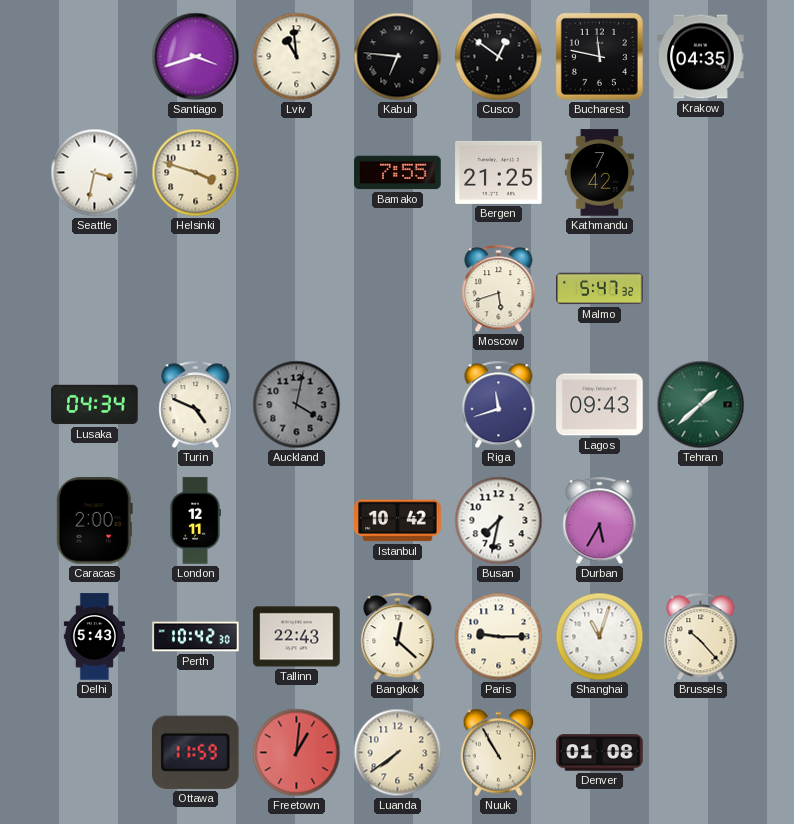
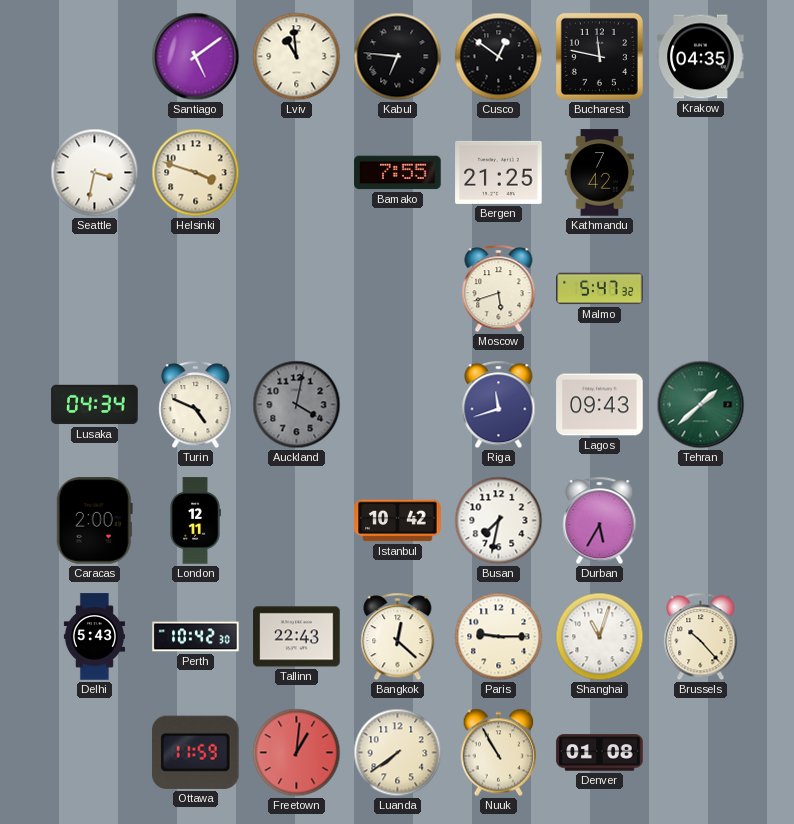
Santiago: 3:42 -> 5:09
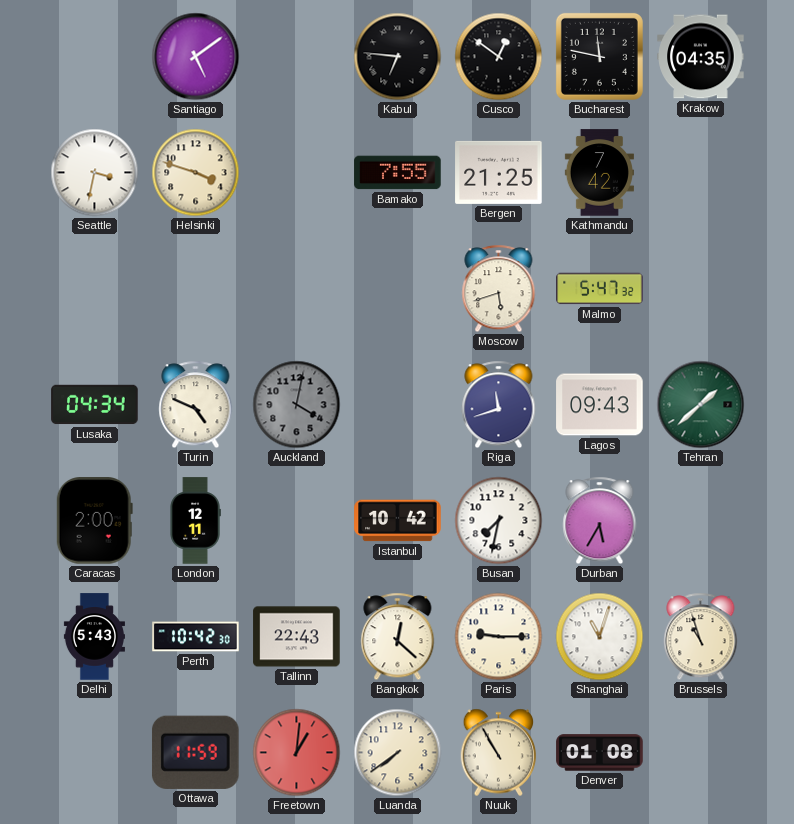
Lviv: 10:59 -> none
Brussels: 10:23 -> 10:57
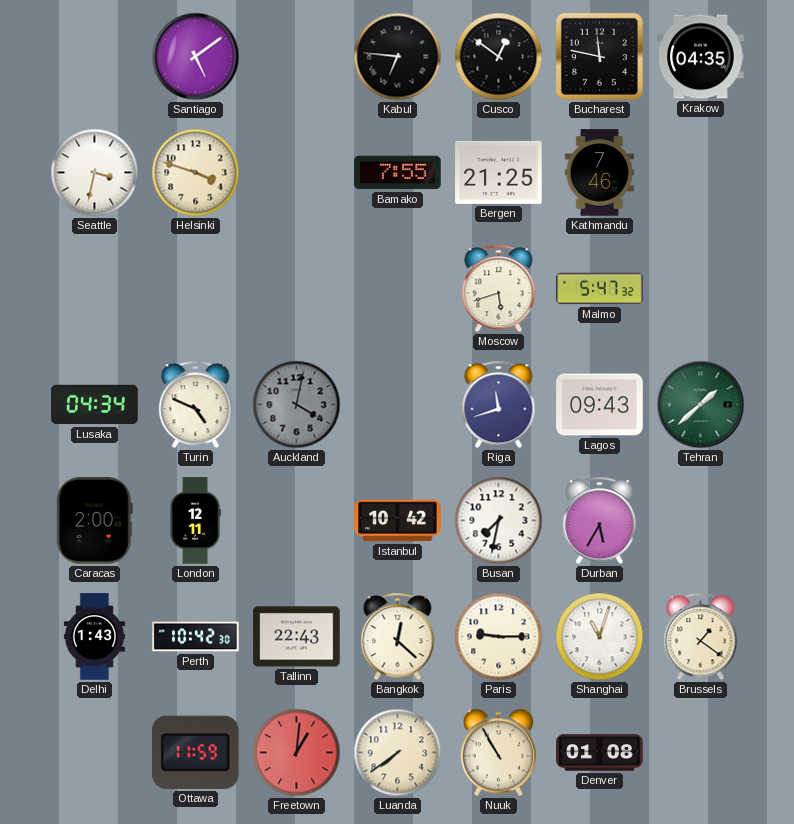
Kathmandu: 7:42 -> 7:46
Delhi: 5:43 -> 1:43
Brussels: 10:57 -> 1:21
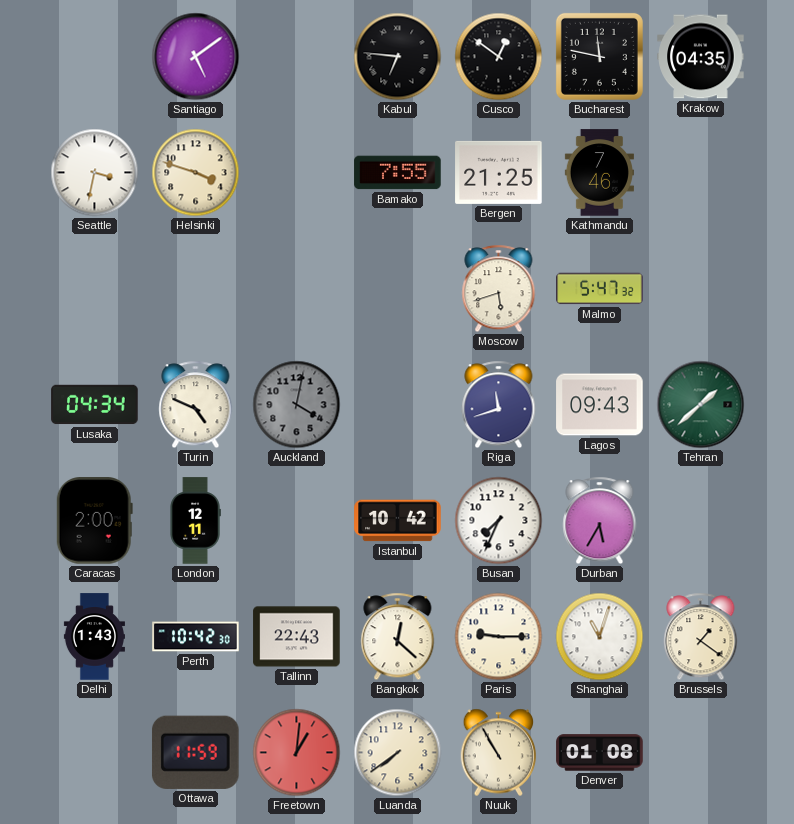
Busan: 7:32 -> 7:34
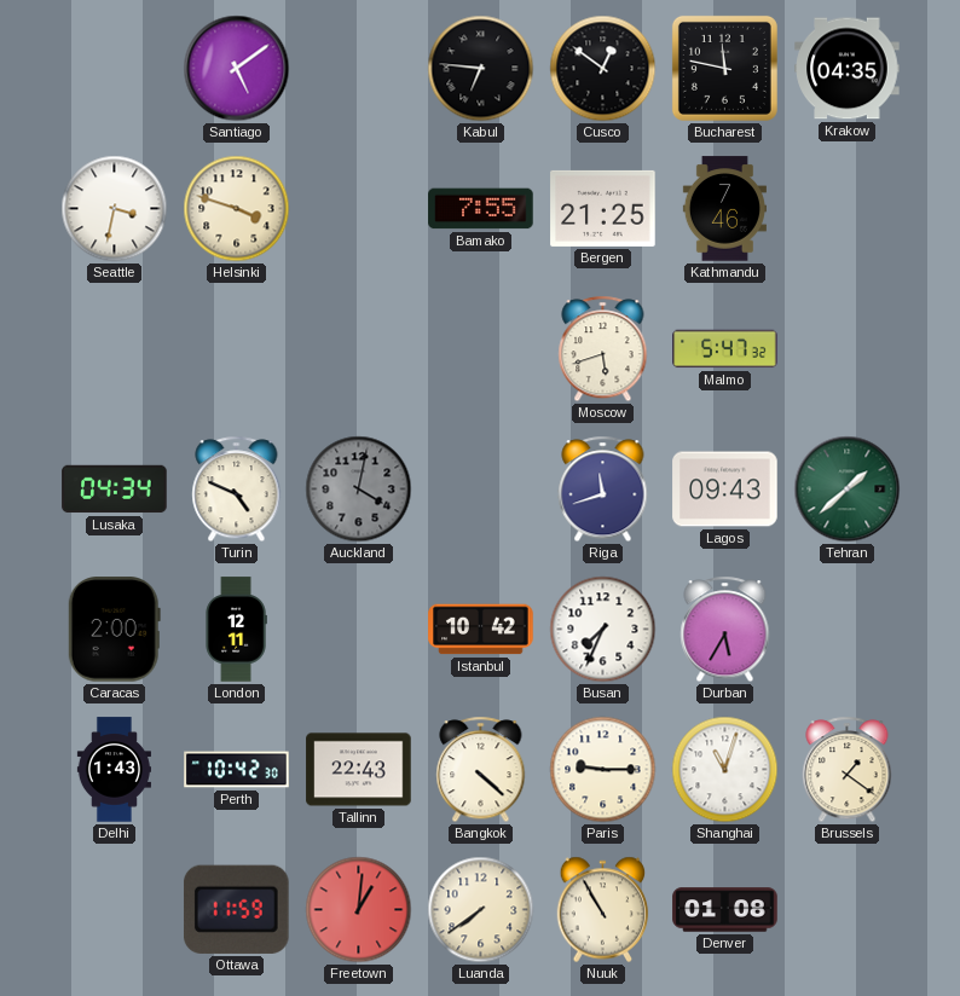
Bangkok: 12:22 -> 4:22
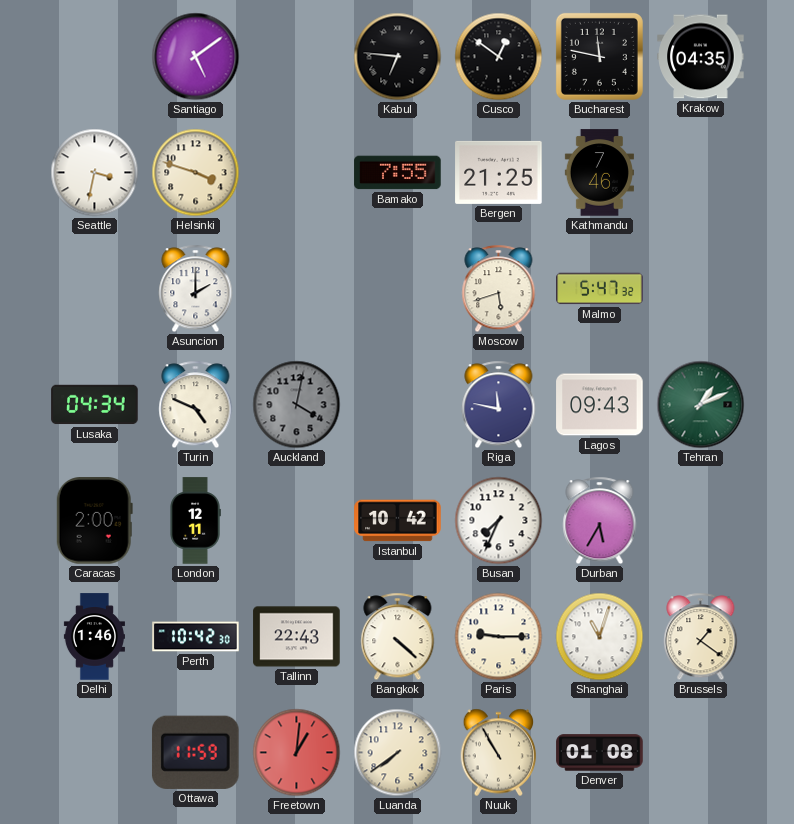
Asuncion: none -> 2:00
Riga: 11:42 -> 11:47
Tehran: 1:38 -> 1:11
Delhi: 1:43 -> 1:46
